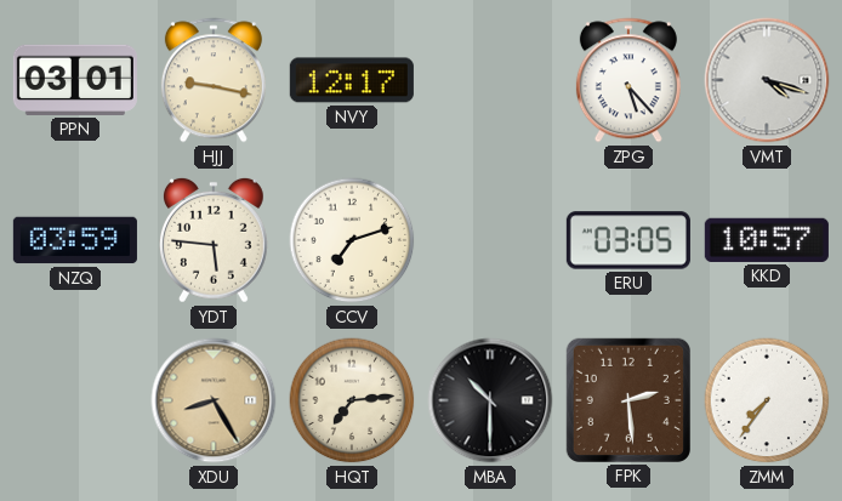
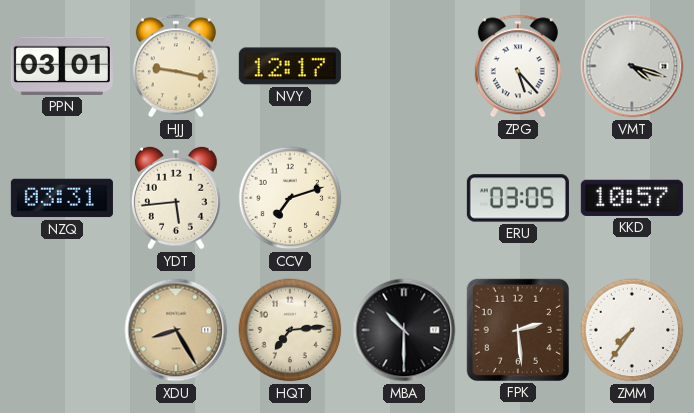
NZQ: 03:59 -> 03:31
YDT: 5:46 -> 5:44
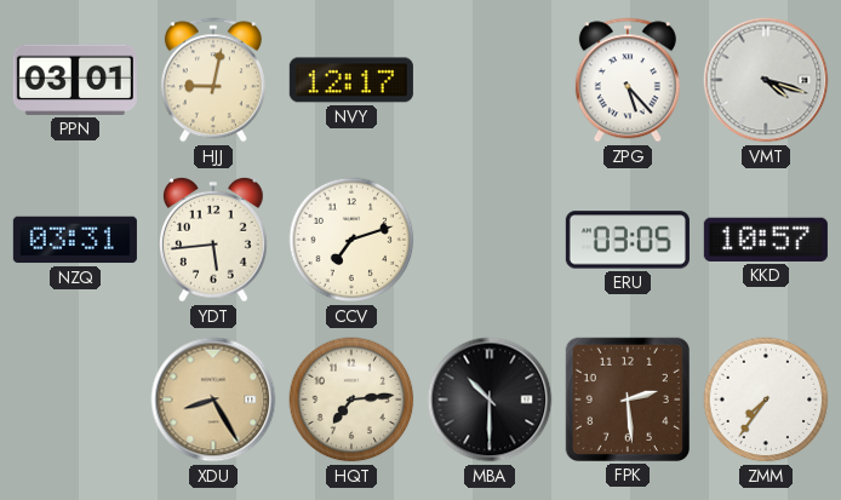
HJJ: 9:17 -> 9:02
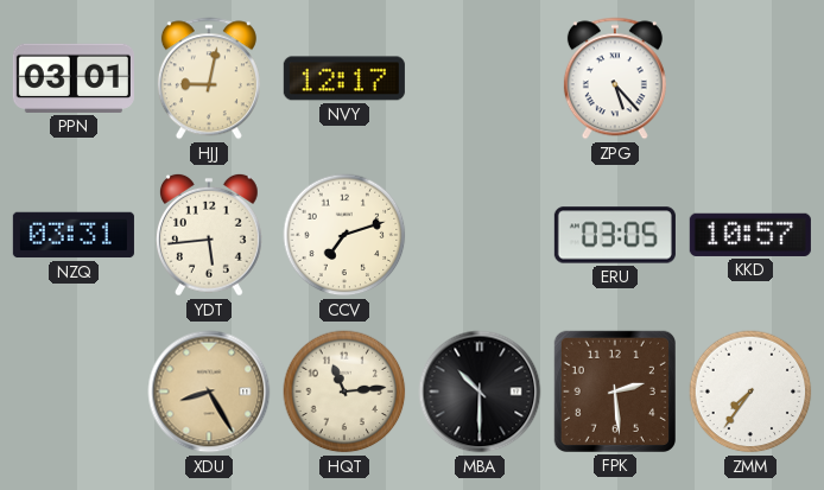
VMT: 4:18 -> none
HQT: 7:14 -> 11:14
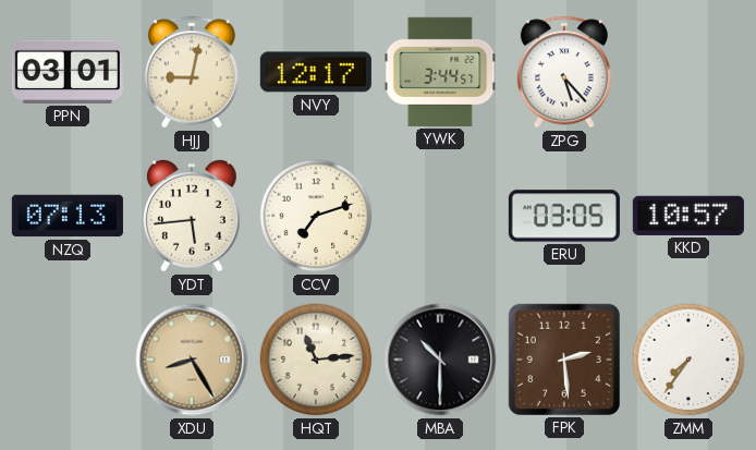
YWK: none -> 3:44
NZQ: 03:31 -> 07:13
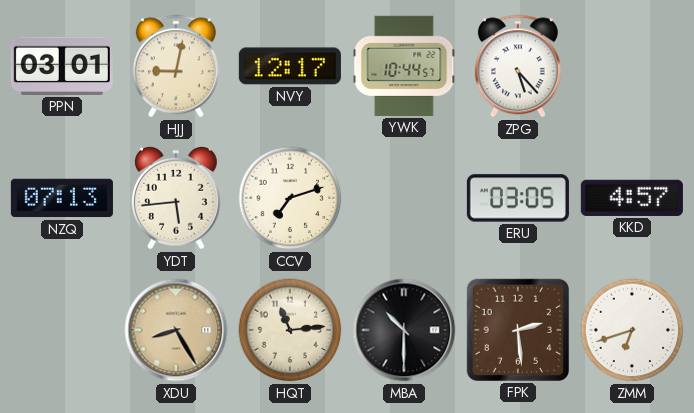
YWK: 3:44 -> 10:44
KKD: 10:57 -> 4:57
ZMM: 7:36 -> 6:42
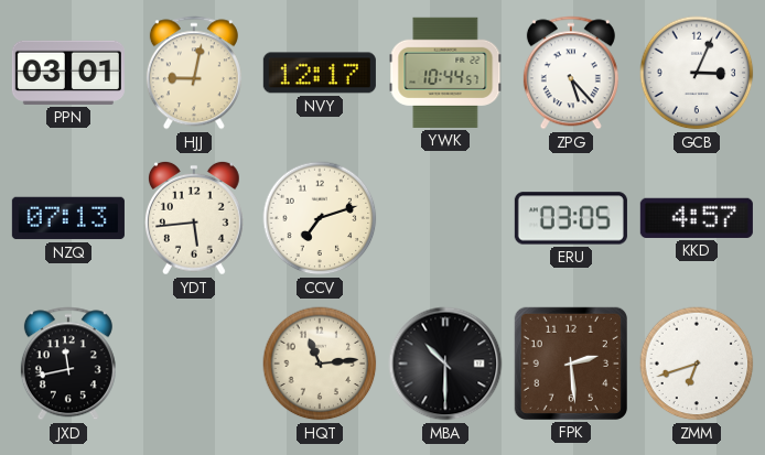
GCB: none -> 3:04
JXD: none -> 11:43
XDU: 8:25 -> none
